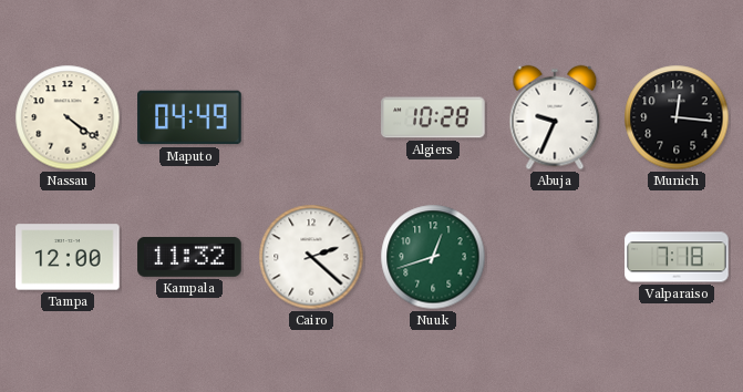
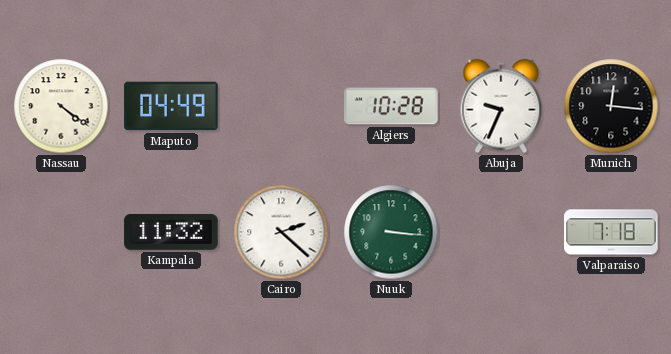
Tampa: 12:00 -> none
Nuuk: 12:42 -> 3:16
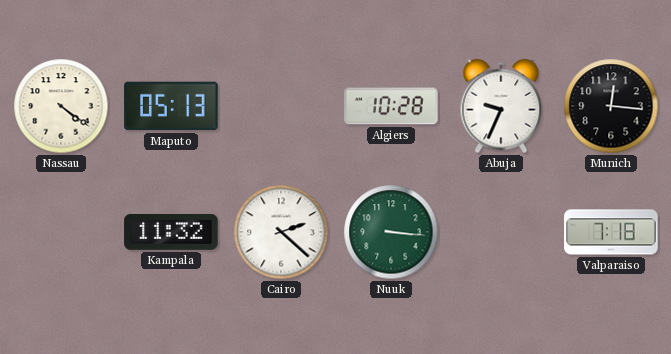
Maputo: 04:49 -> 05:13
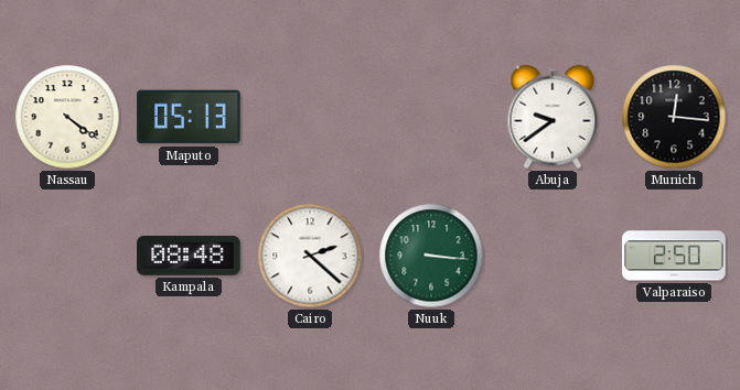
Algiers: 10:28 -> none
Abuja: 9:34 -> 9:39
Kampala: 11:32 -> 08:48
Valparaiso: 7:18 -> 2:50
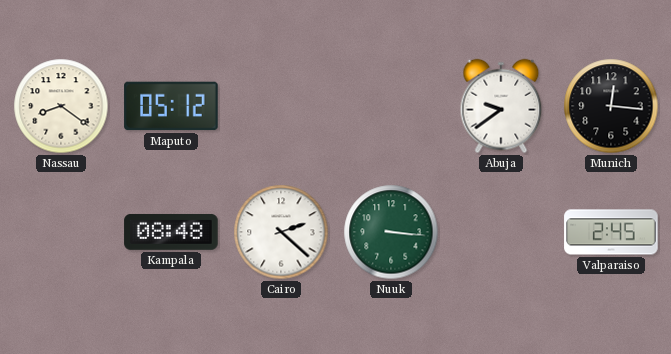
Nassau: 4:21 -> 8:21
Maputo: 05:13 -> 05:12
Valparaiso: 2:50 -> 2:45
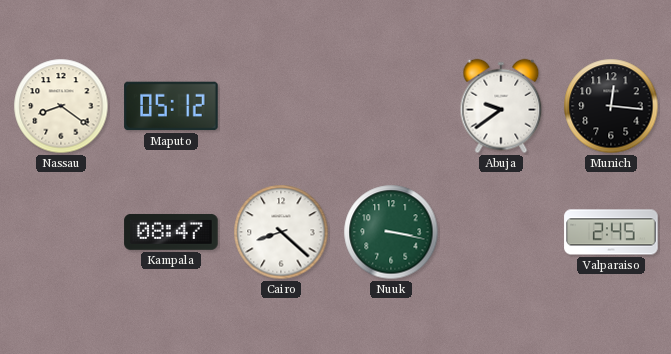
Kampala: 08:48 -> 08:47
Cairo: 2:22 -> 8:22
Nuuk: 3:16 -> 3:17
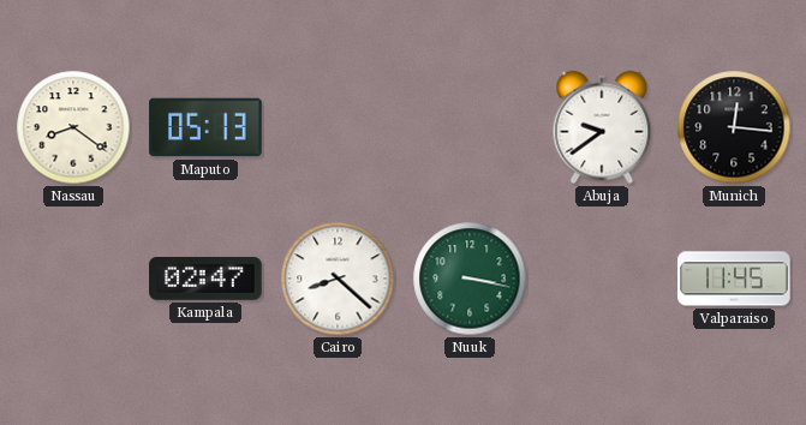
Maputo: 05:12 -> 05:13
Kampala: 08:47 -> 02:47
Valparaiso: 2:45 -> 11:45
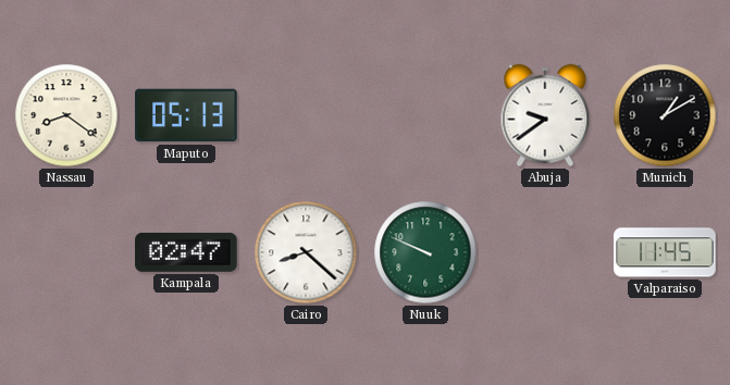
Munich: 12:16 -> 1:10
Nuuk: 3:17 -> 9:49
